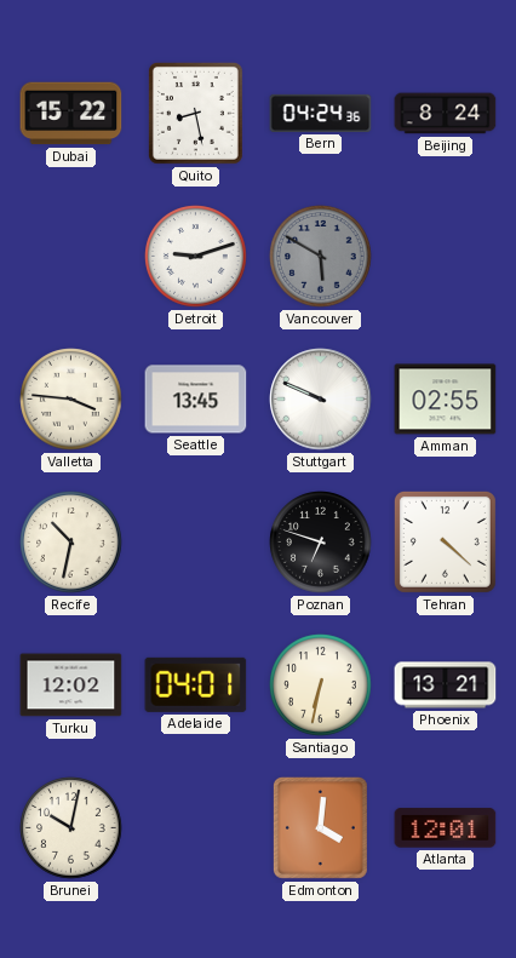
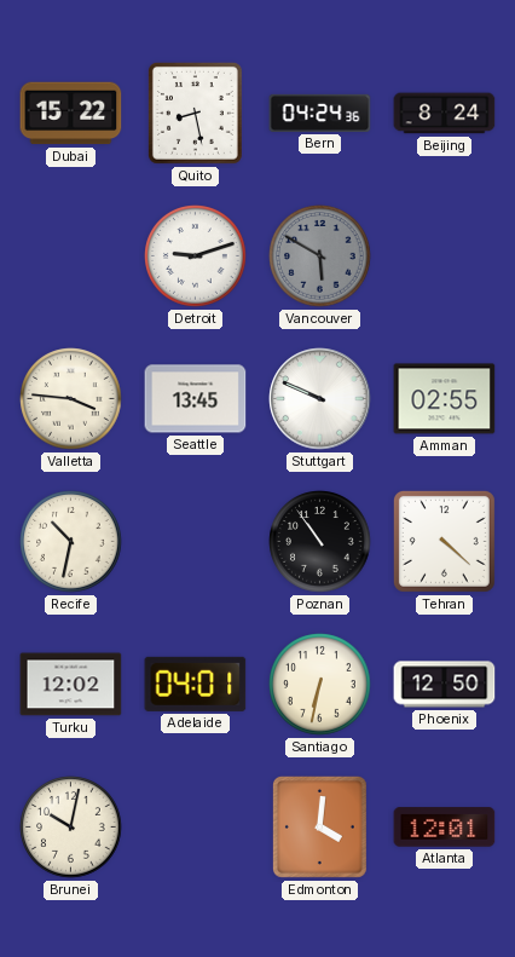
Poznan: 6:48 -> 10:54
Phoenix: 13:21 -> 12:50
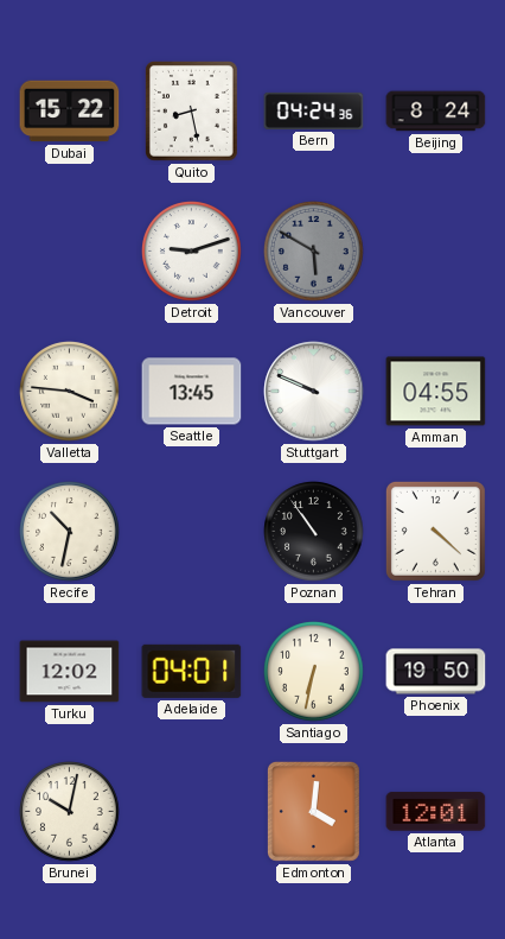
Amman: 02:55 -> 04:55
Phoenix: 12:50 -> 19:50
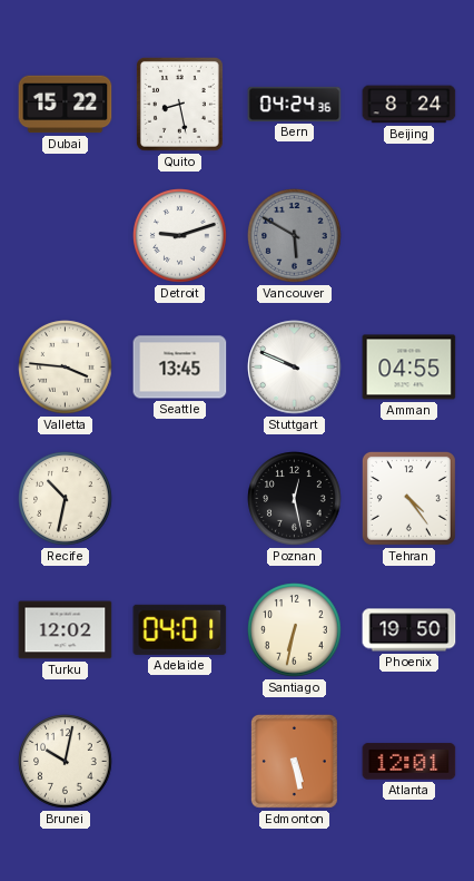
Poznan: 10:54 -> 12:28
Tehran: 4:22 -> 4:24
Edmonton: 4:01 -> 5:28
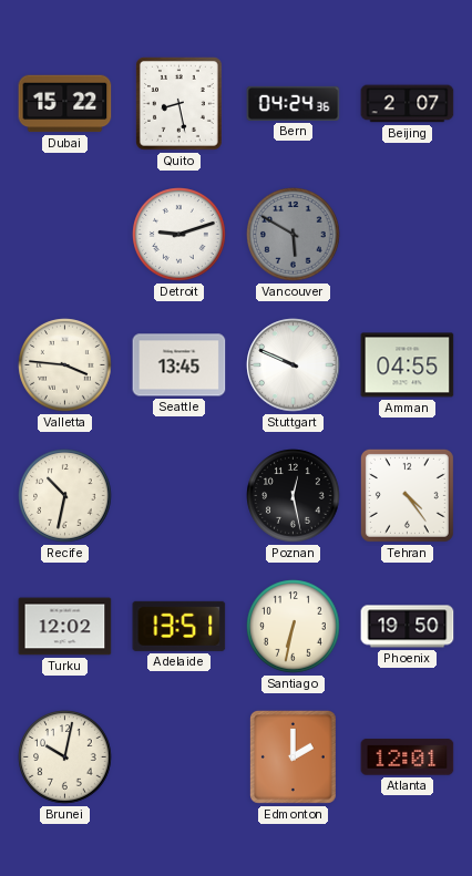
Beijing: 8:24 -> 2:07
Adelaide: 04:01 -> 13:51
Edmonton: 5:28 -> 2:00
